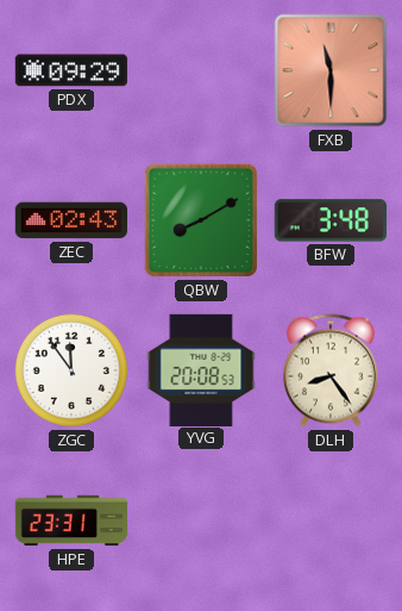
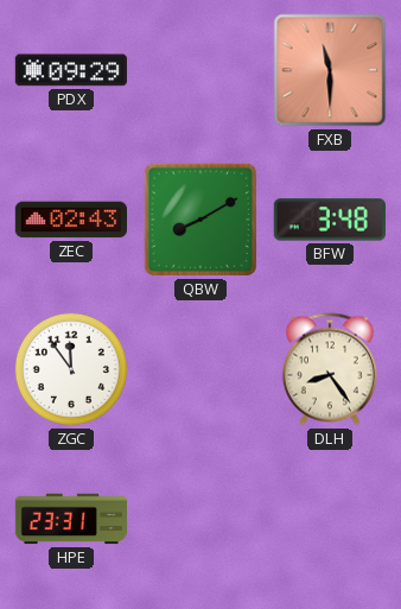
YVG: 20:08 -> none
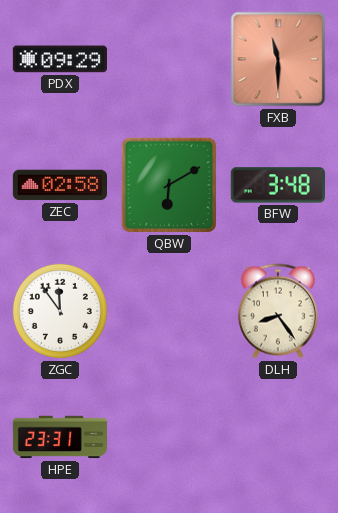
ZEC: 02:43 -> 02:58
QBW: 8:10 -> 6:10
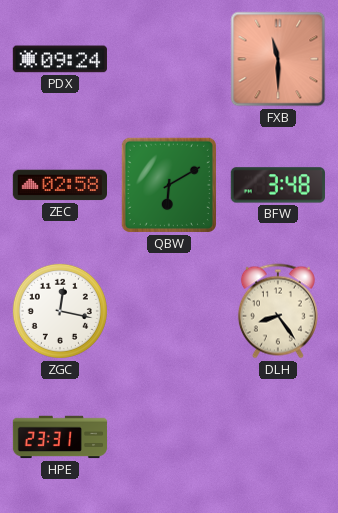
PDX: 09:29 -> 09:24
ZGC: 11:54 -> 12:17
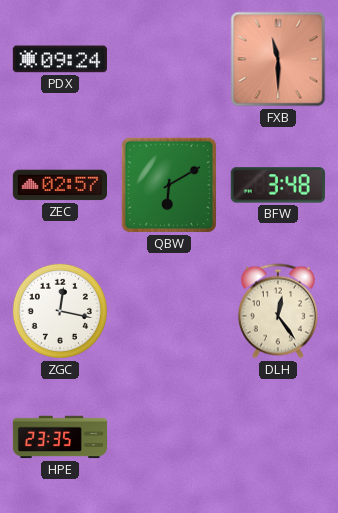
ZEC: 02:58 -> 02:57
DLH: 8:24 -> 12:24
HPE: 23:31 -> 23:35
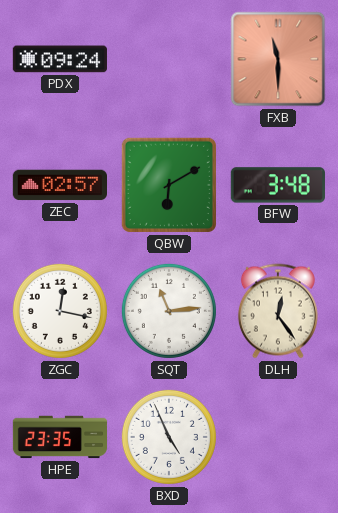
SQT: none -> 11:14
BXD: none -> 4:56
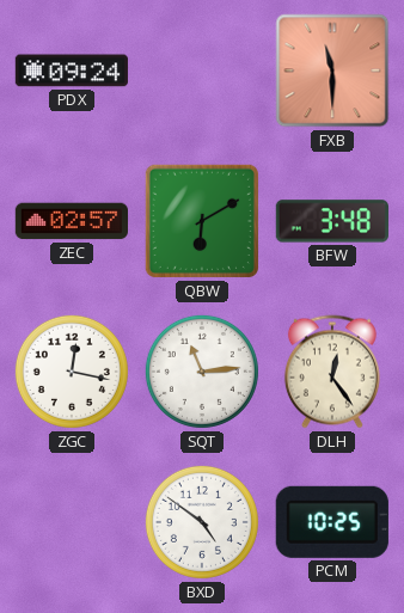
HPE: 23:35 -> none
BXD: 4:56 -> 4:51
PCM: none -> 10:25
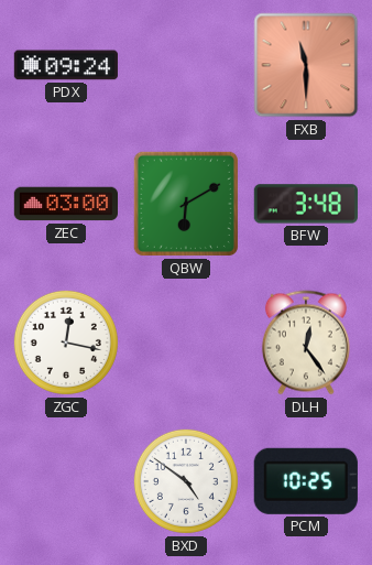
ZEC: 02:57 -> 03:00
SQT: 11:14 -> none
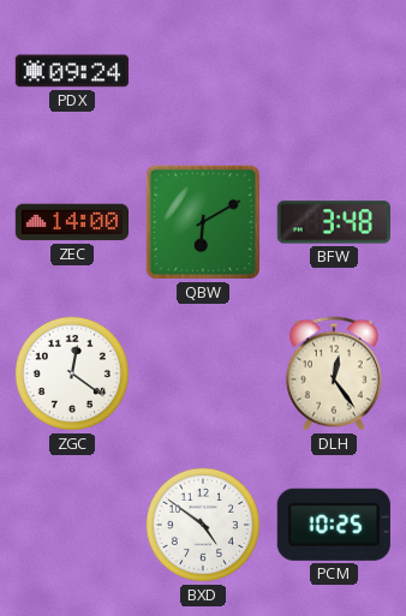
FXB: 11:30 -> none
ZEC: 03:00 -> 14:00
ZGC: 12:17 -> 12:21
